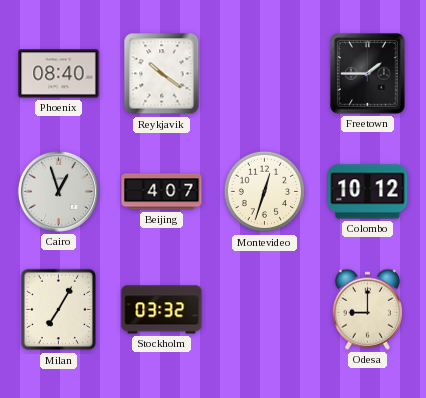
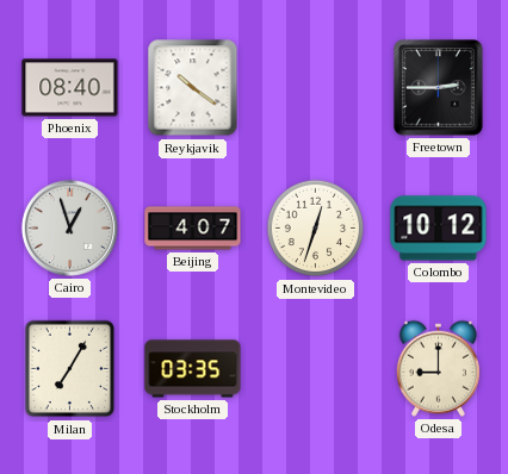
Freetown: 1:45 -> 2:45
Stockholm: 03:32 -> 03:35
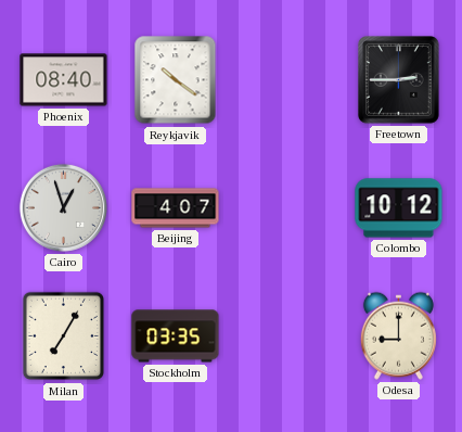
Montevideo: 12:33 -> none
